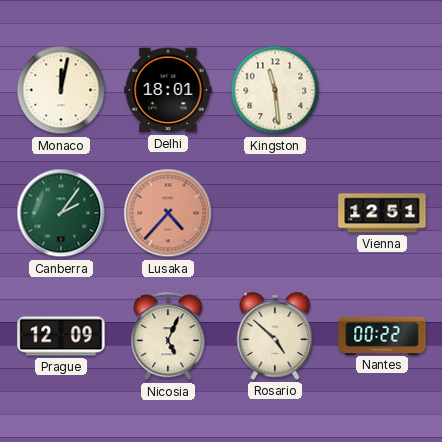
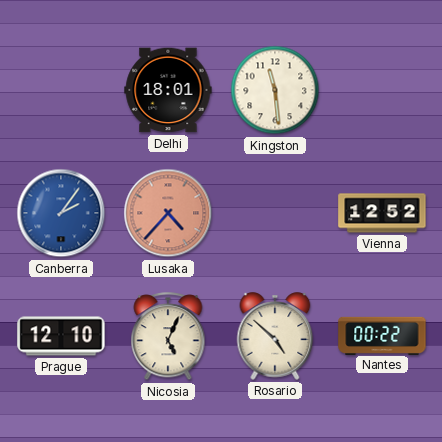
Monaco: 12:02 -> none
Canberra dial: green -> blue
Vienna: 12:51 -> 12:52
Prague: 12:09 -> 12:10
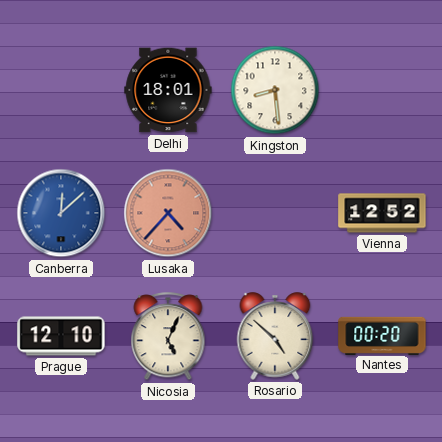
Kingston: 11:29 -> 8:29
Canberra: 2:06 -> 12:08
Nantes: 00:22 -> 00:20
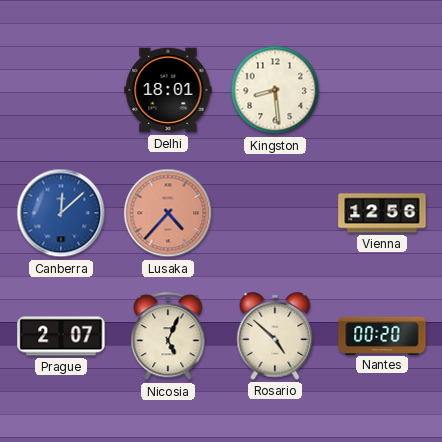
Vienna: 12:52 -> 12:56
Prague: 12:10 -> 2:07
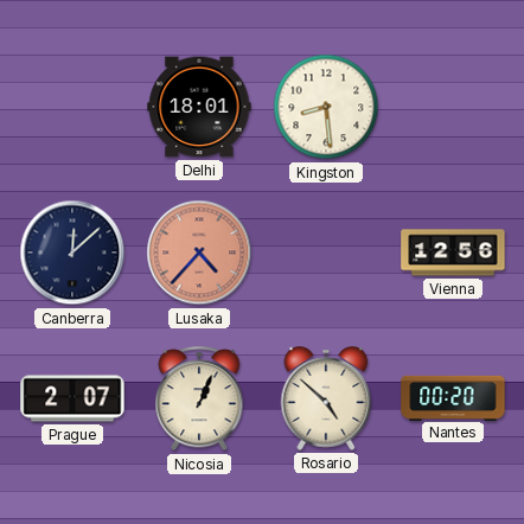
Canberra dial: blue -> navy
Nicosia: 5:04 -> 1:04
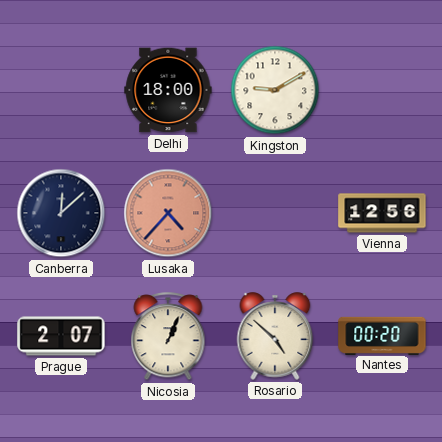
Delhi: 18:01 -> 18:00
Kingston: 8:29 -> 9:10
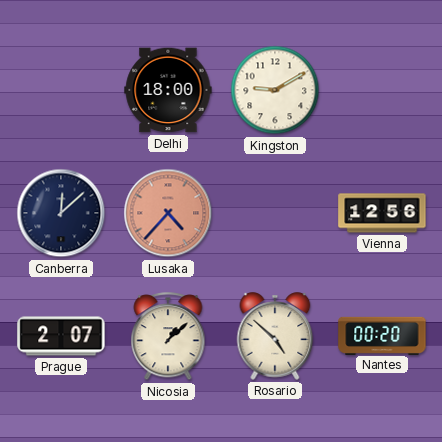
Nicosia: 1:04 -> 1:08
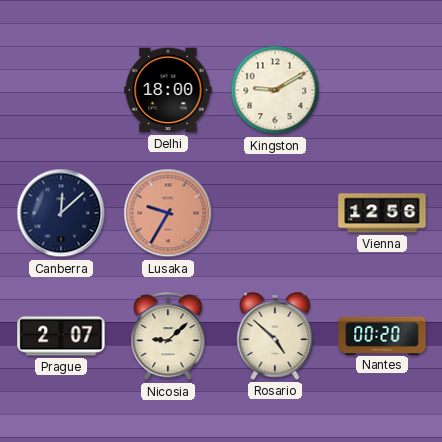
Lusaka: 4:37 -> 9:35
Nicosia: 1:08 -> 9:08
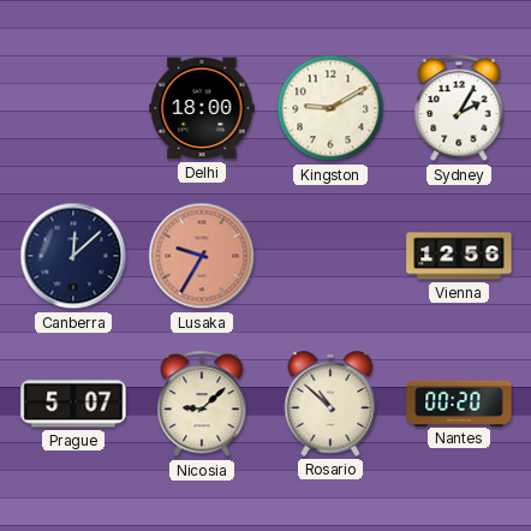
Sydney: none -> 2:05
Prague: 2:07 -> 5:07
Rosario: 4:52 -> 10:52
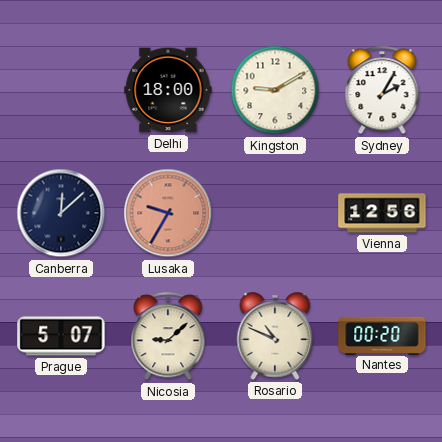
Rosario: 10:52 -> 10:49
